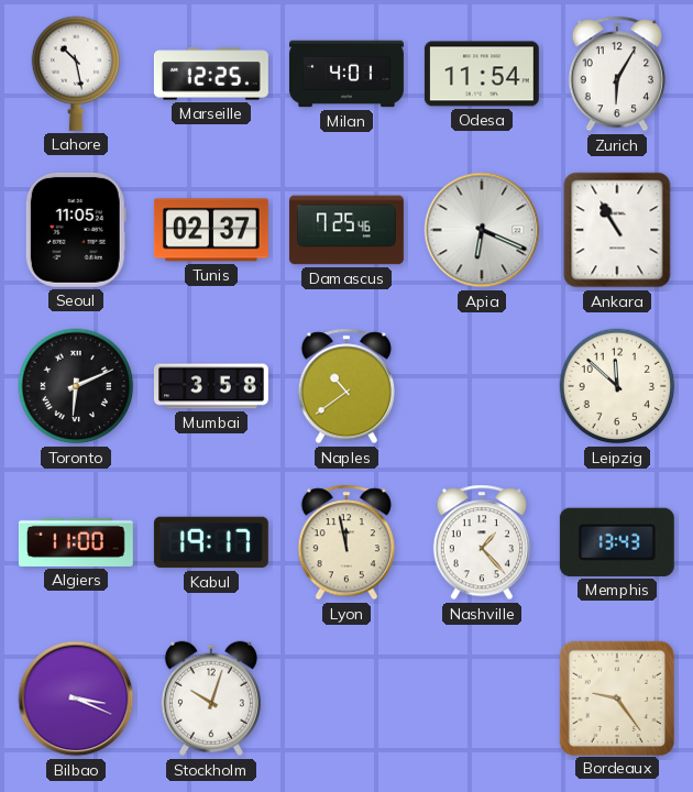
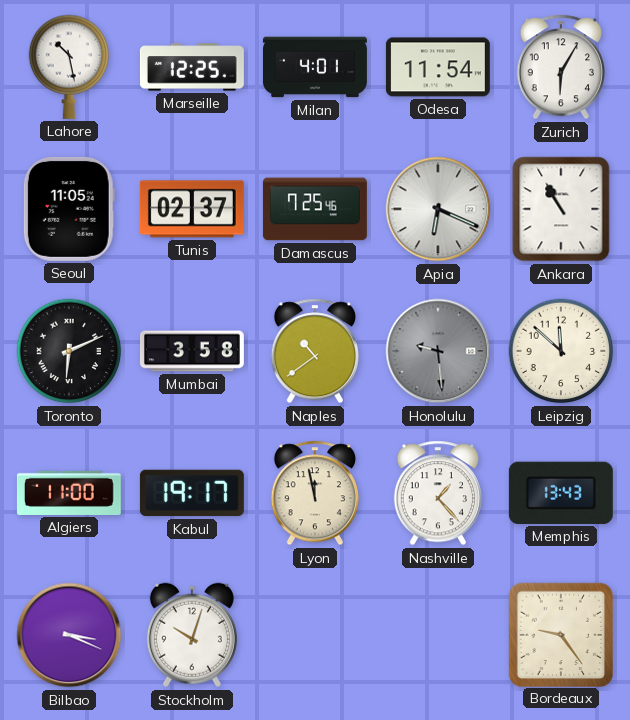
Honolulu: none -> 9:29
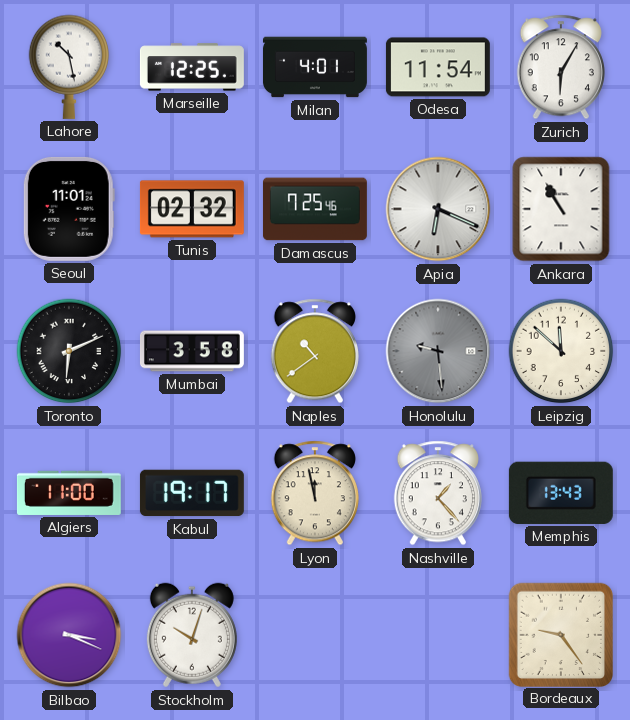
Seoul: 11:05 -> 11:01
Tunis: 02:37 -> 02:32
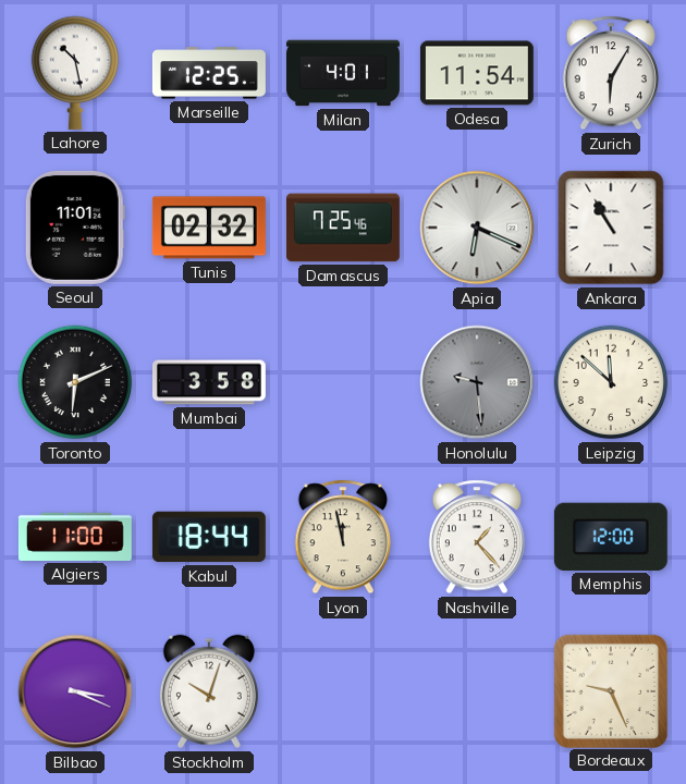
Naples: 10:39 -> none
Kabul: 19:17 -> 18:44
Memphis: 13:43 -> 12:00
Bordeaux: 9:24 -> 9:26
